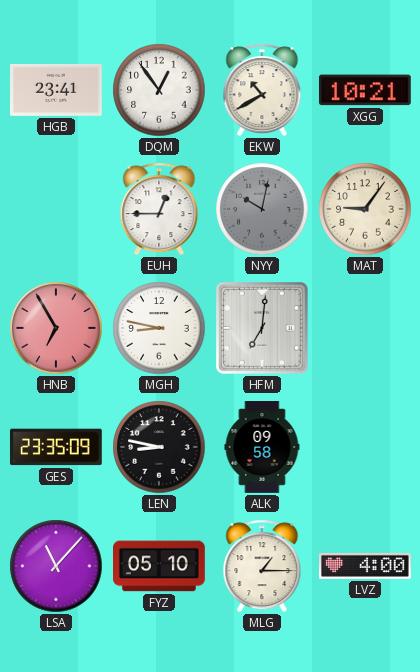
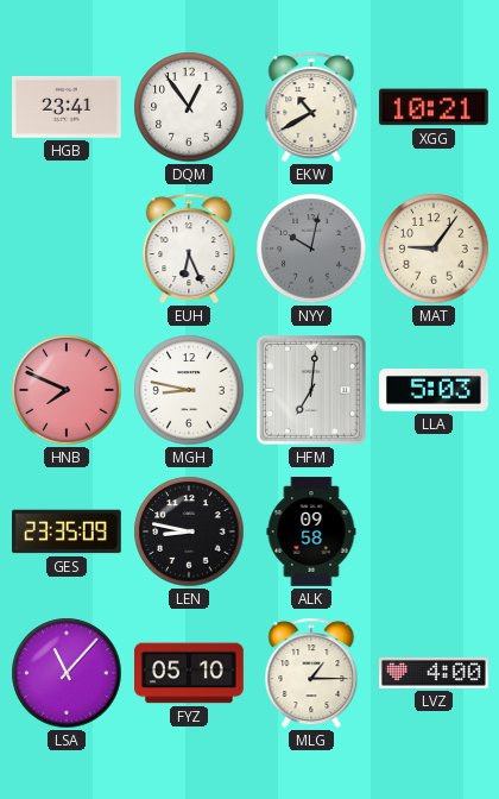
EUH: 12:45 -> 6:26
HNB: 6:55 -> 7:49
LLA: none -> 5:03
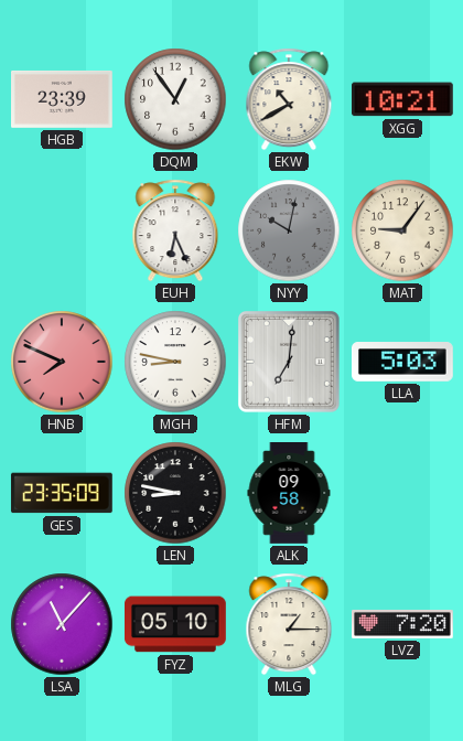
HGB: 23:41 -> 23:39
LVZ: 4:00 -> 7:20
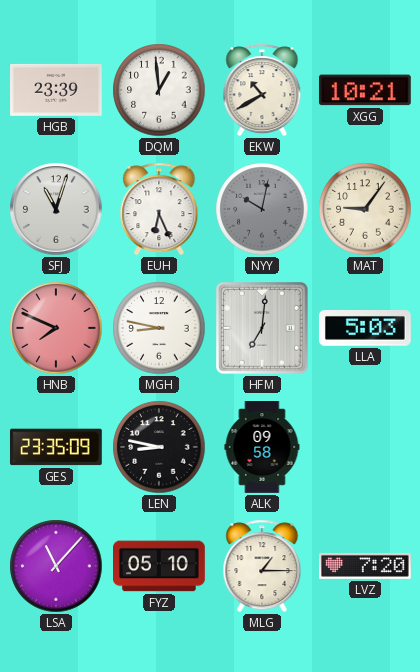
DQM: 12:54 -> 12:59
SFJ: none -> 11:03
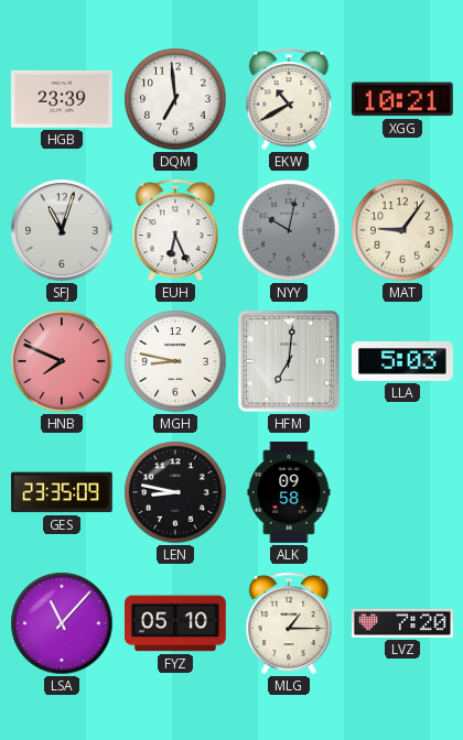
DQM: 12:59 -> 6:59
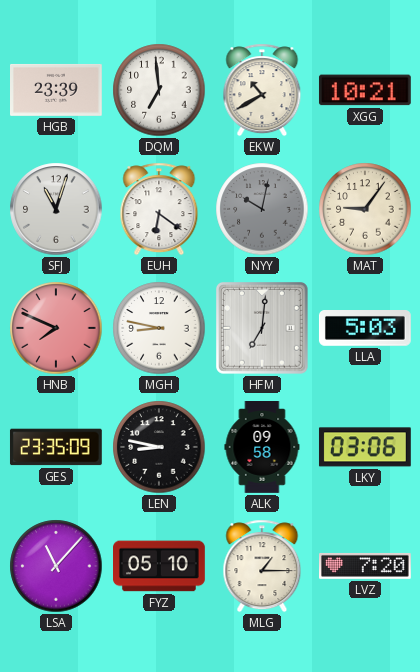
EUH: 6:26 -> 6:21
LKY: none -> 03:06
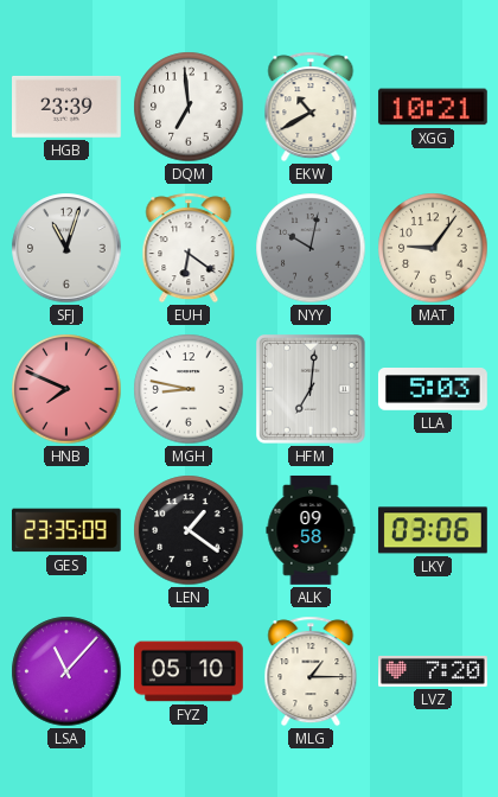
LEN: 8:47 -> 1:21
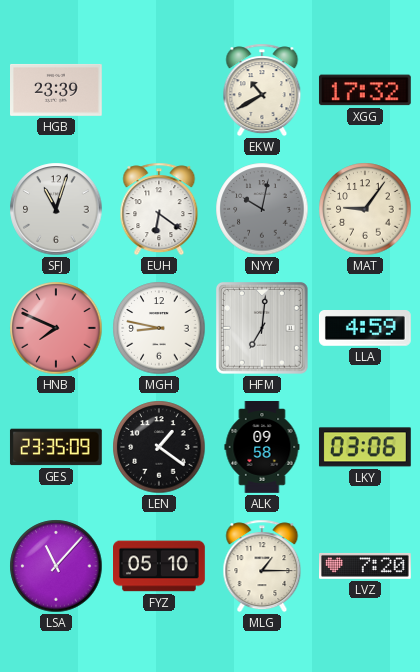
DQM: 6:59 -> none
XGG: 10:21 -> 17:32
LLA: 5:03 -> 4:59
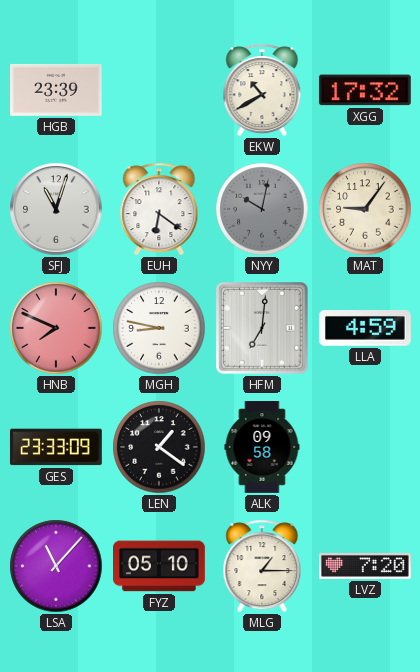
GES: 23:35 -> 23:33
LKY: 03:06 -> none
